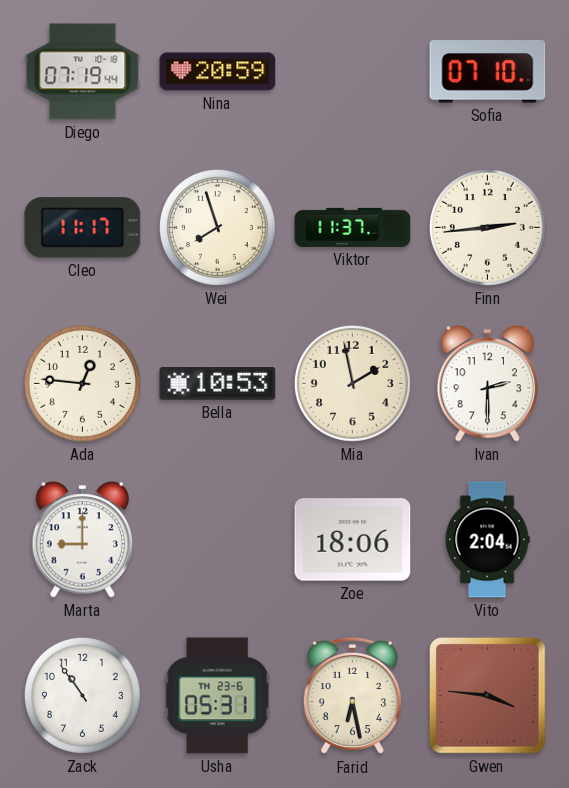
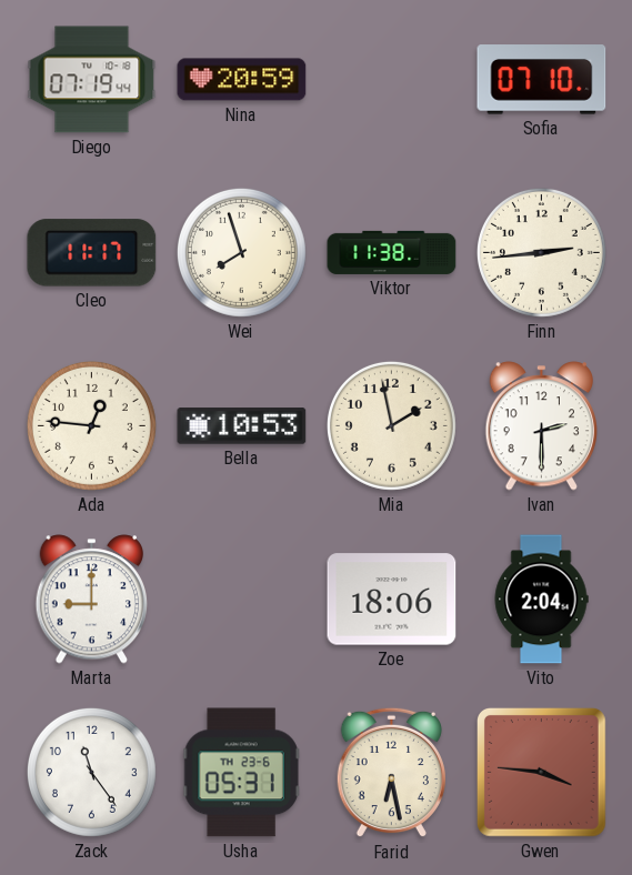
Viktor: 11:37 -> 11:38
Zack: 10:54 -> 11:24
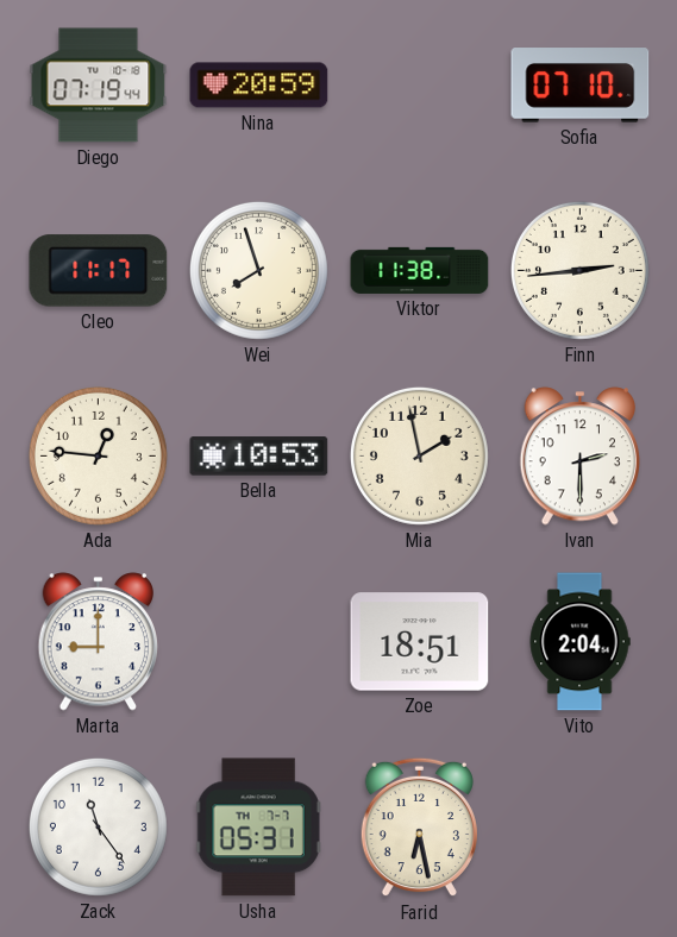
Zoe: 18:06 -> 18:51
Usha date: TH 23-6 -> TH 7-7
Gwen: 3:46 -> none
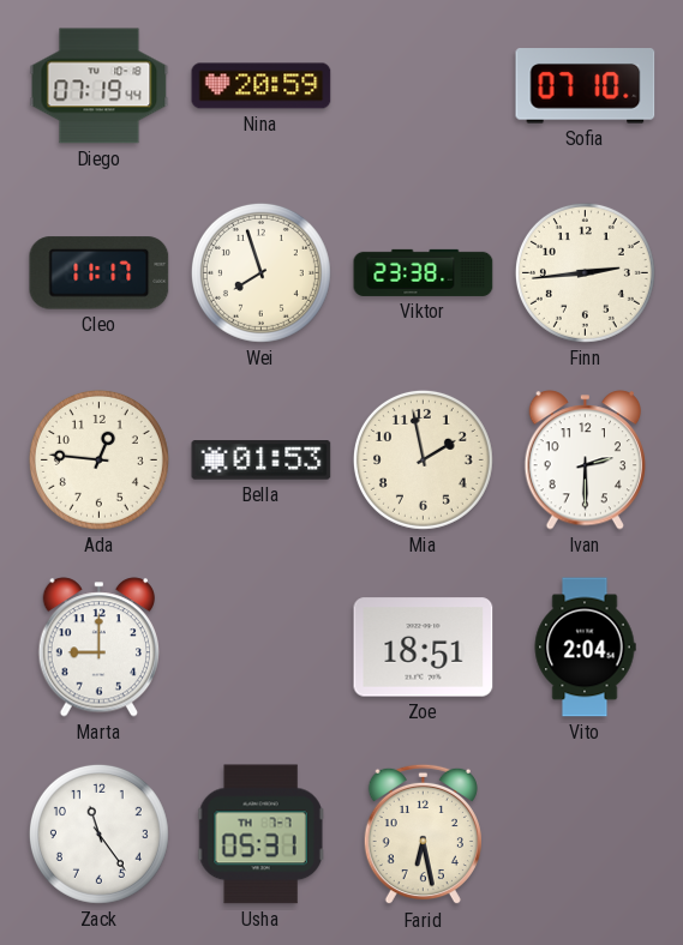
Viktor: 11:38 -> 23:38
Bella: 10:53 -> 01:53
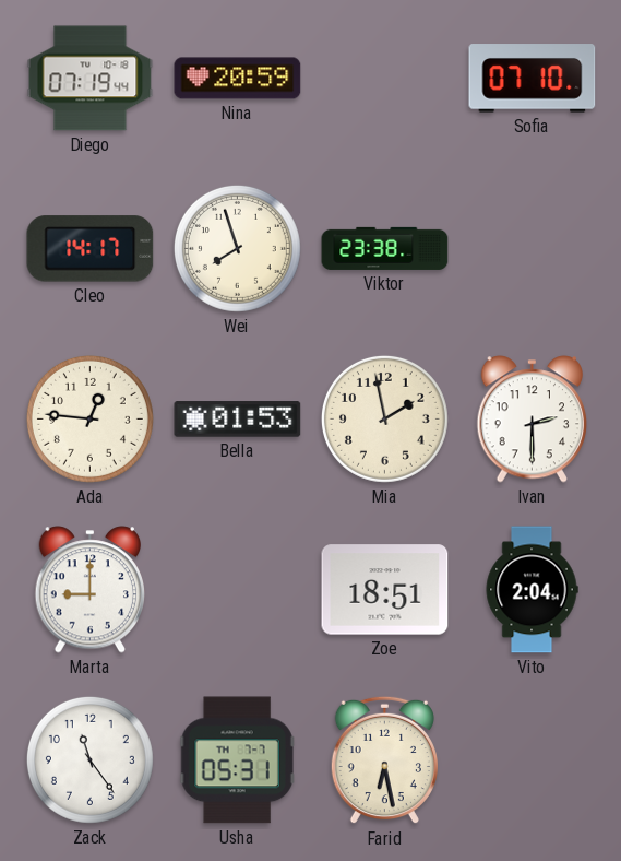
Cleo: 11:17 -> 14:17
Finn: 2:44 -> none
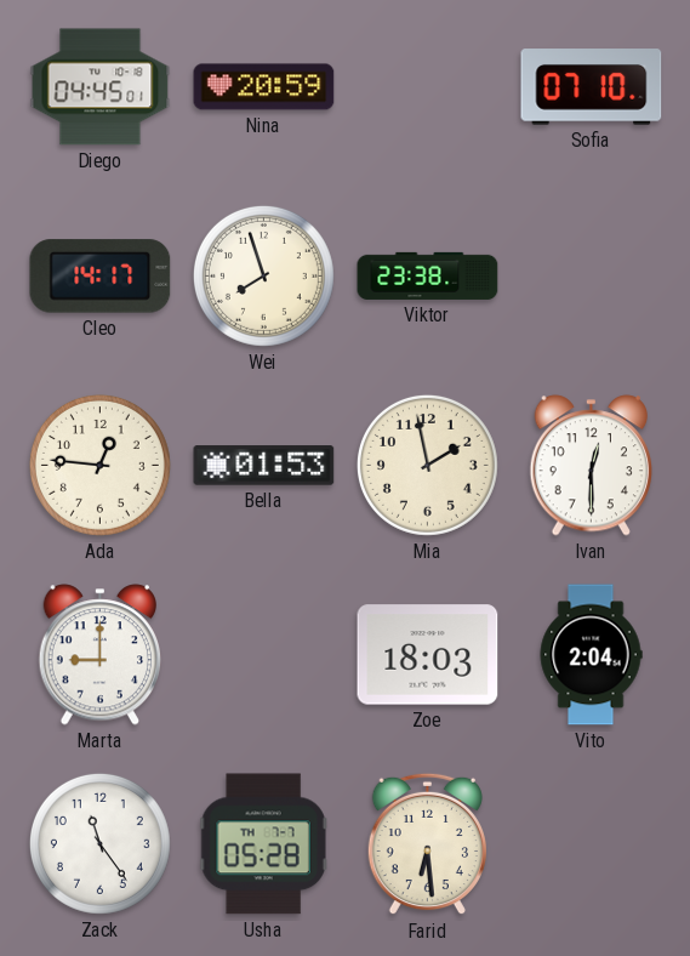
Diego: 07:19 -> 04:45
Ivan: 2:30 -> 12:30
Zoe: 18:51 -> 18:03
Usha: 05:31 -> 05:28
Farid: 6:28 -> 6:29
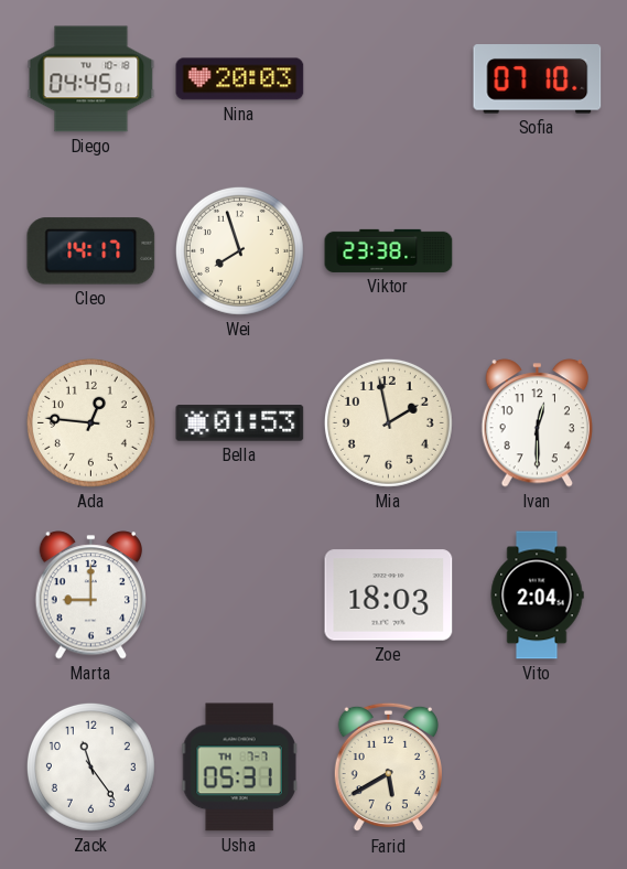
Nina: 20:59 -> 20:03
Usha: 05:28 -> 05:31
Farid: 6:29 -> 5:40
